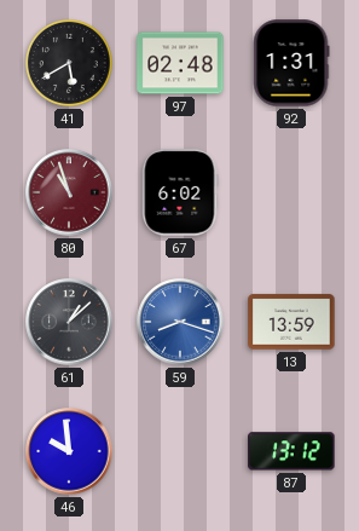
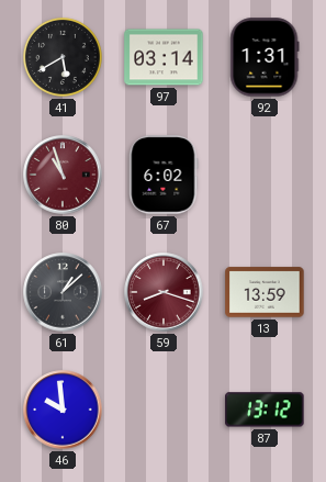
97: 02:48 -> 03:14
59 dial: blue -> burgundy
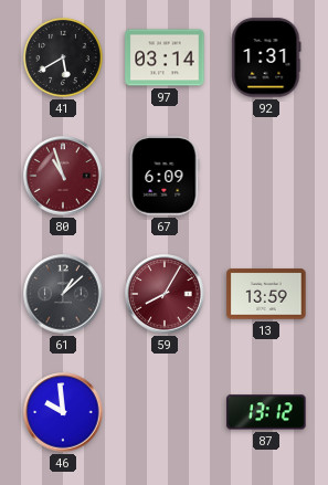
67: 6:02 -> 6:09
59: 8:18 -> 8:05
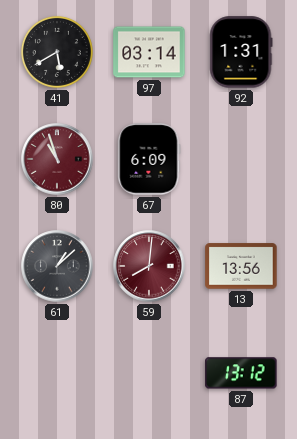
59: 8:05 -> 8:01
13: 13:59 -> 13:56
46: 9:59 -> none
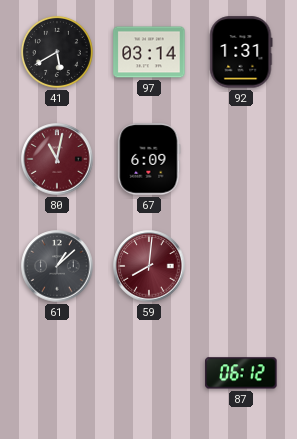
80: 10:57 -> 11:02
13: 13:56 -> none
87: 13:12 -> 06:12
